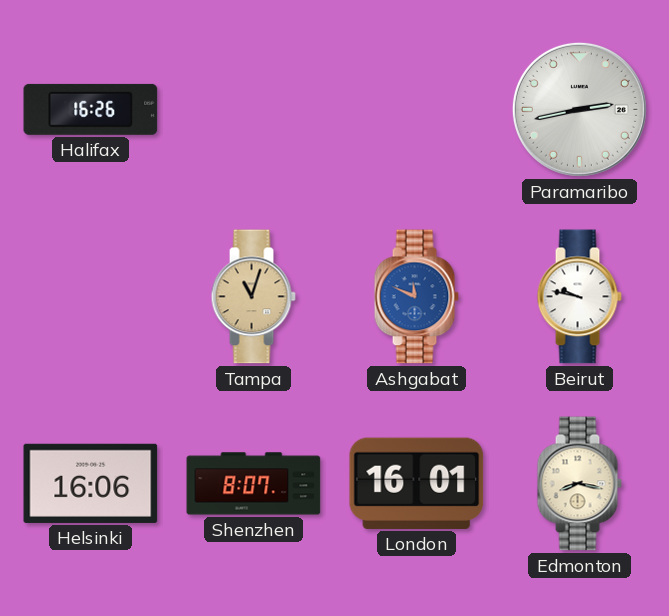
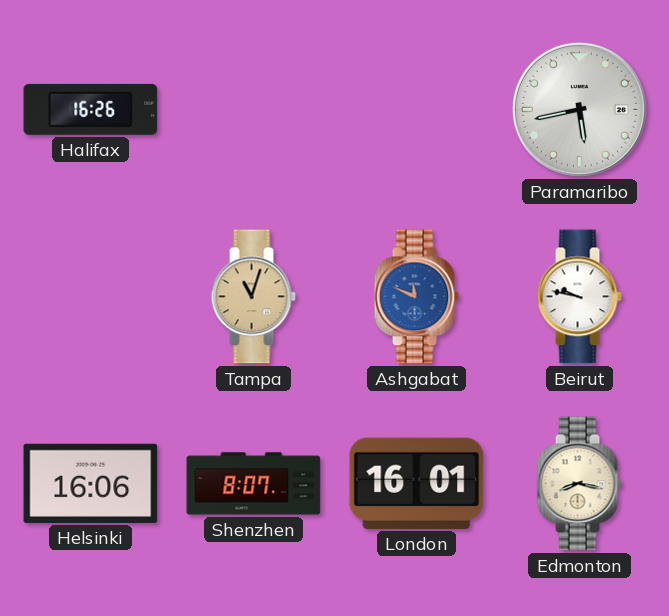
Paramaribo: 2:43 -> 5:43
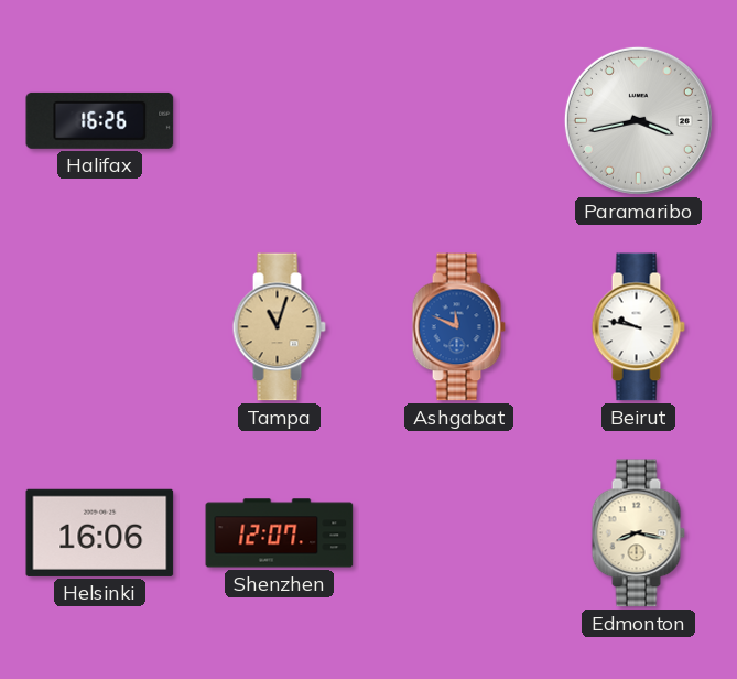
Paramaribo: 5:43 -> 3:43
Shenzhen: 8:07 -> 12:07
London: 16:01 -> none
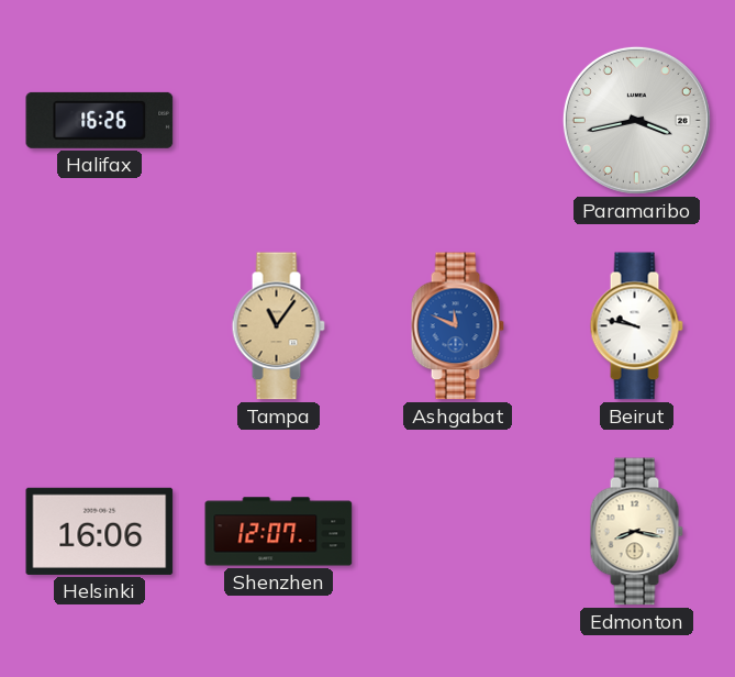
Tampa: 11:03 -> 11:06
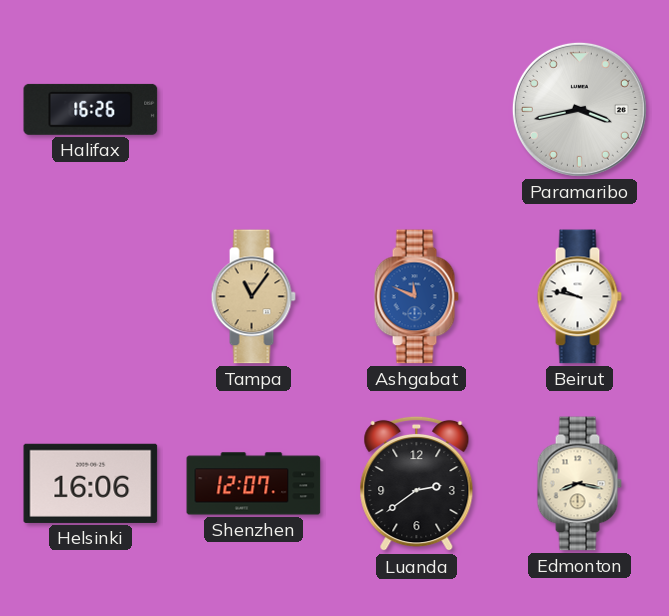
Luanda: none -> 2:39
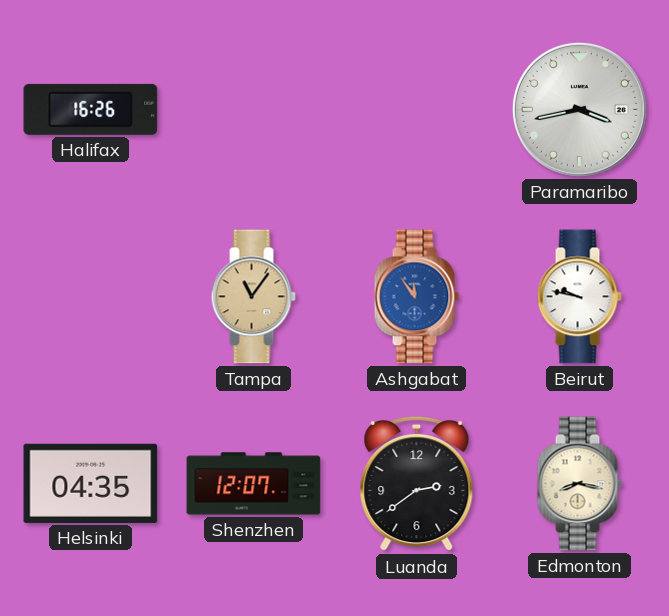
Ashgabat: 11:49 -> 11:54
Helsinki: 16:06 -> 04:35
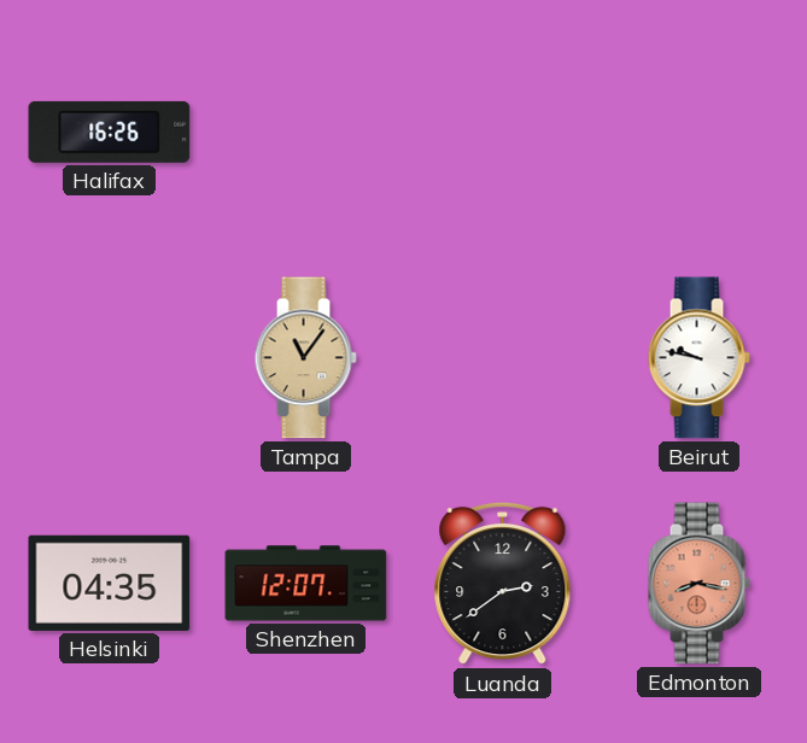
Paramaribo: 3:43 -> none
Ashgabat: 11:54 -> none
Edmonton dial: cream -> salmon
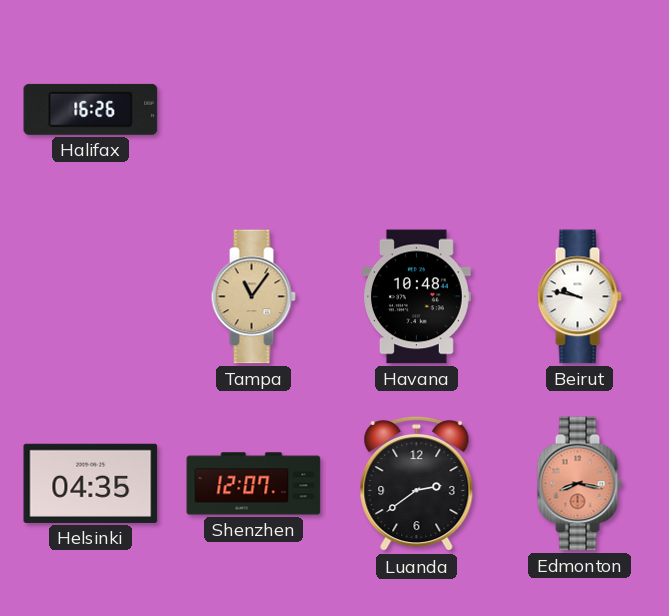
Havana: none -> 10:48
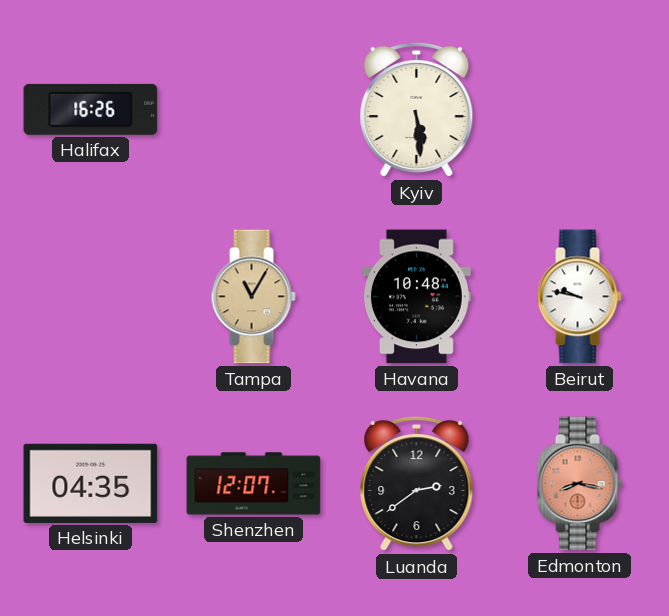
Kyiv: none -> 5:29
Tampa: 11:06 -> 11:05
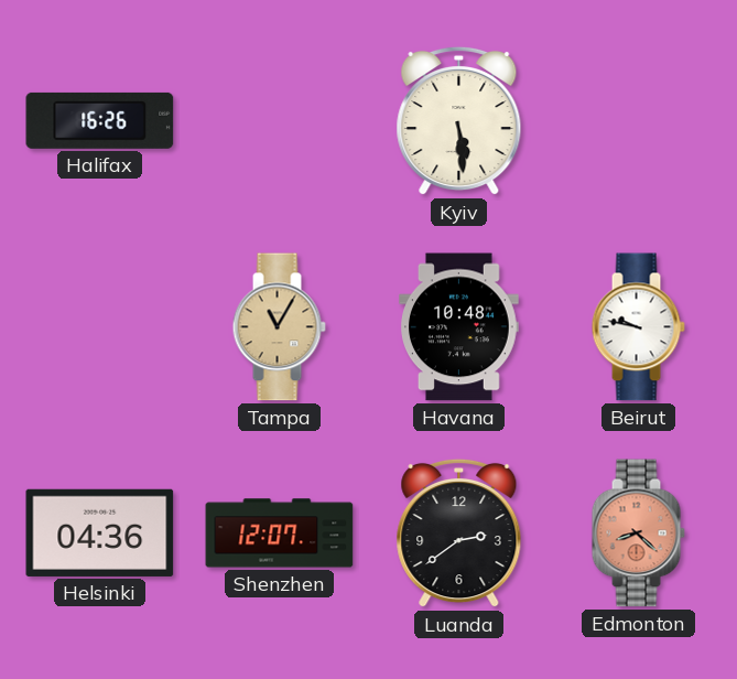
Helsinki: 04:35 -> 04:36
Edmonton: 8:17 -> 8:22
